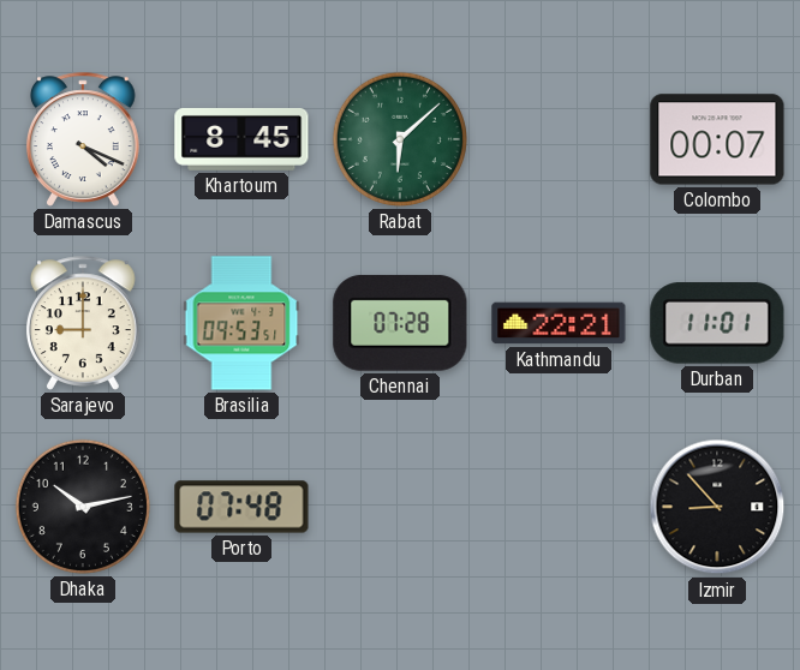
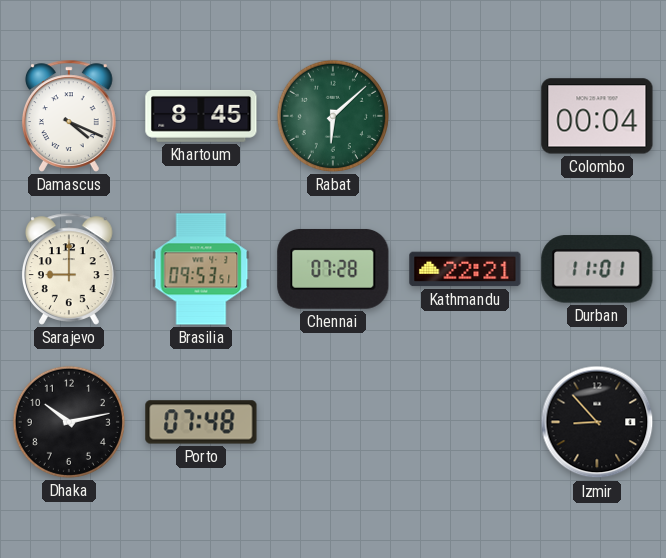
Colombo: 00:07 -> 00:04
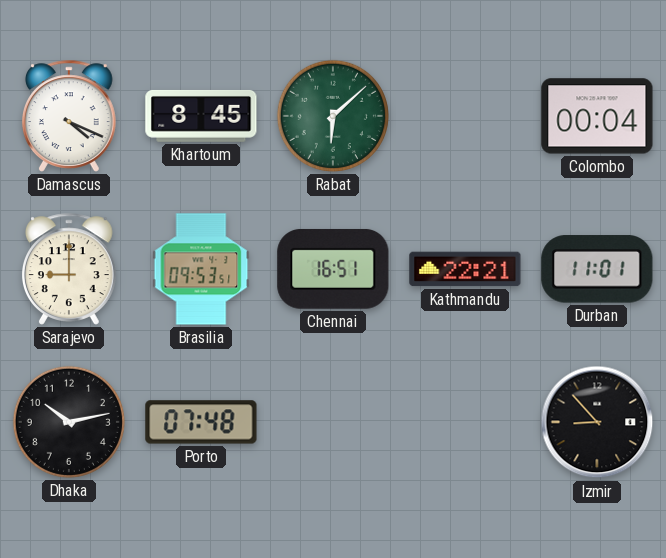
Chennai: 07:28 -> 16:51
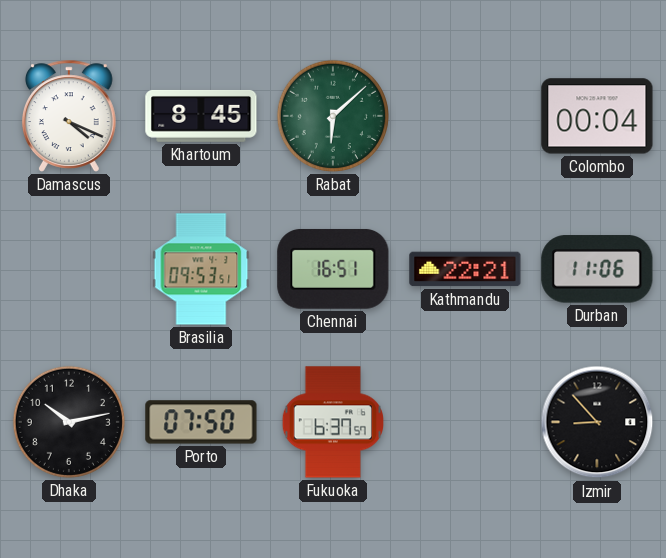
Sarajevo: 9:00 -> none
Durban: 11:01 -> 11:06
Porto: 07:48 -> 07:50
Fukuoka: none -> 6:37
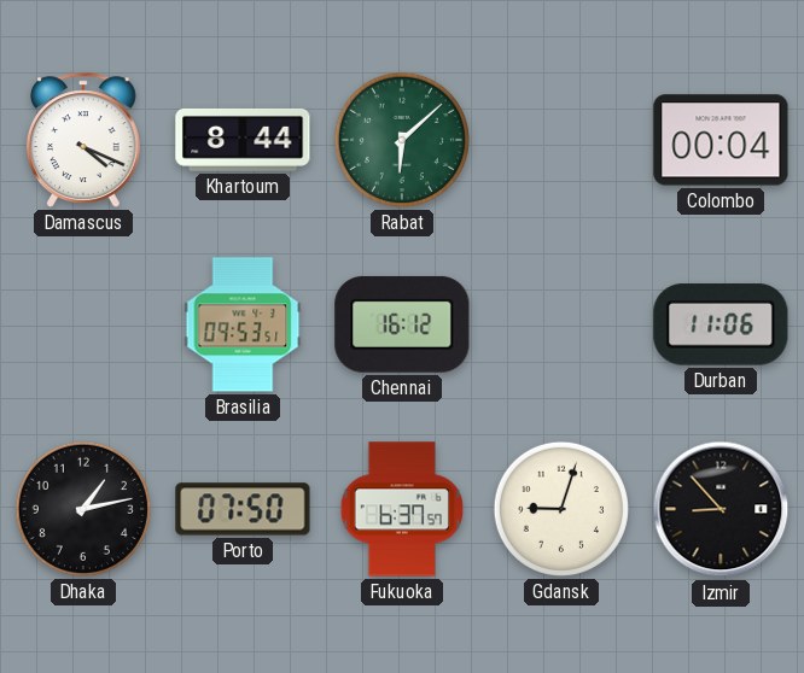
Khartoum: 8:45 -> 8:44
Chennai: 16:51 -> 16:12
Kathmandu: 22:21 -> none
Dhaka: 10:13 -> 1:13
Gdansk: none -> 9:03
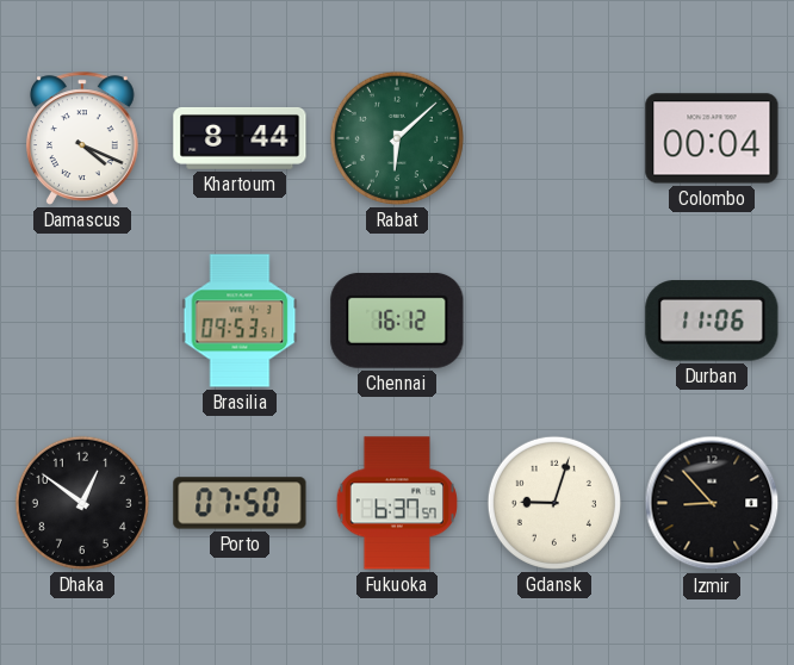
Dhaka: 1:13 -> 12:51
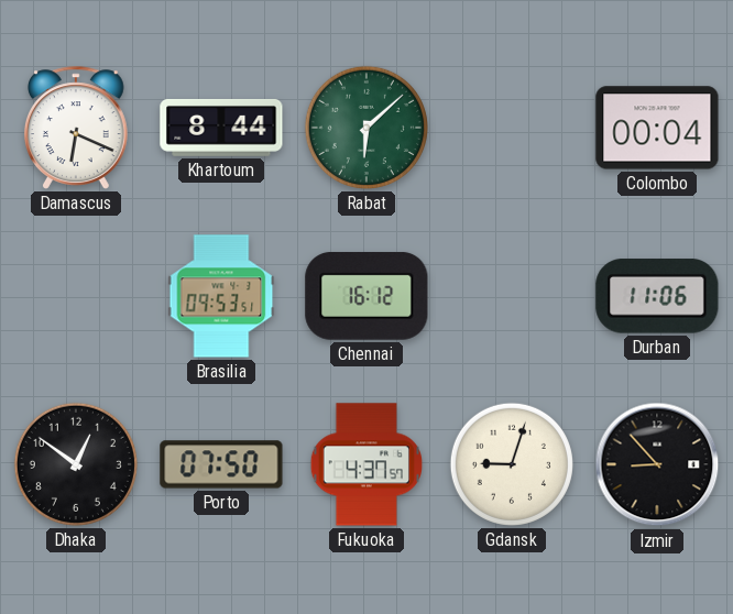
Damascus: 4:19 -> 6:19
Fukuoka: 6:37 -> 4:37
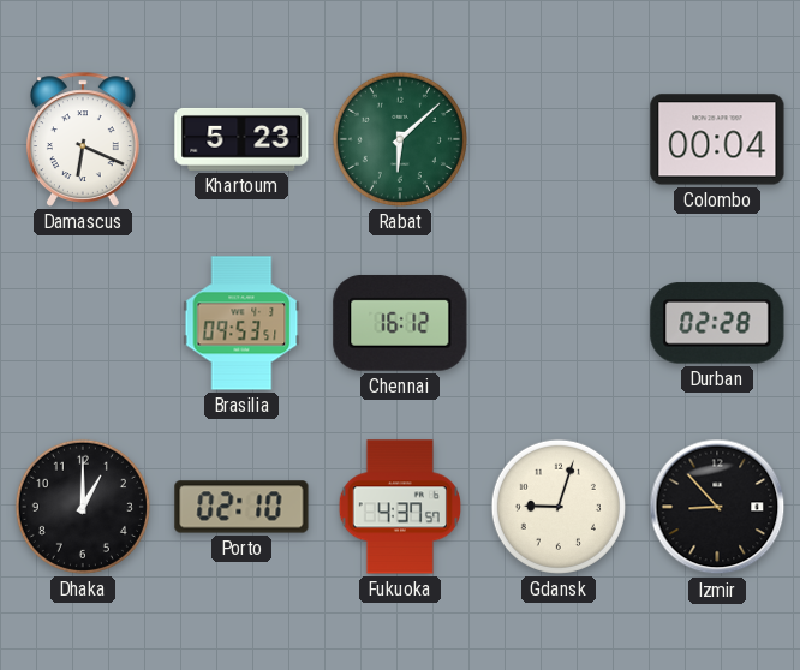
Khartoum: 8:44 -> 5:23
Durban: 11:06 -> 02:28
Dhaka: 12:51 -> 1:00
Porto: 07:50 -> 02:10
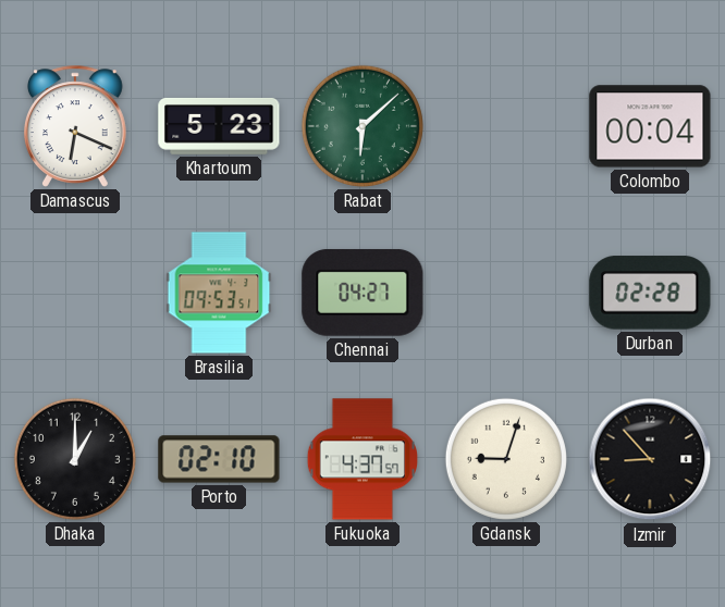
Chennai: 16:12 -> 04:27
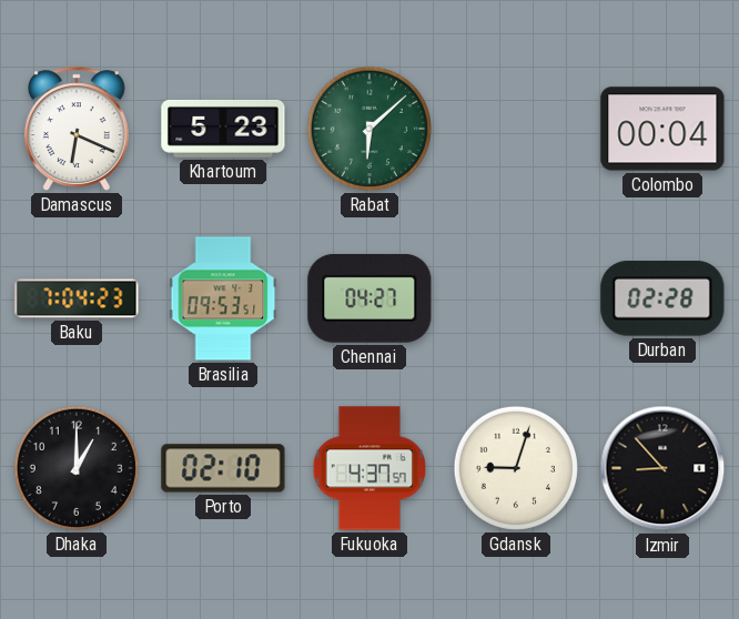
Baku: none -> 7:04
